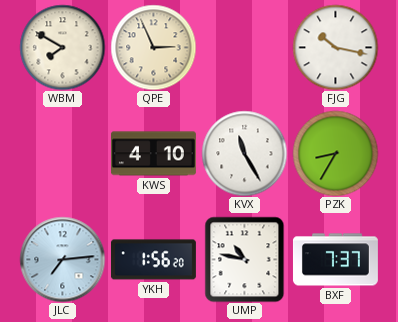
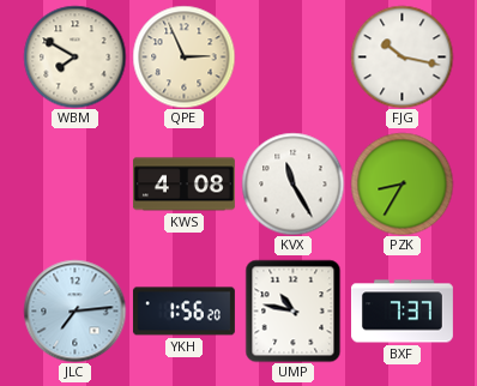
KWS: 4:10 -> 4:08
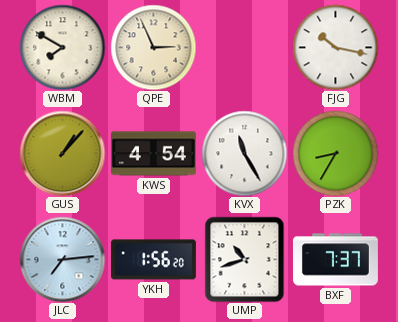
GUS: none -> 1:07
KWS: 4:08 -> 4:54
UMP: 10:47 -> 10:42
